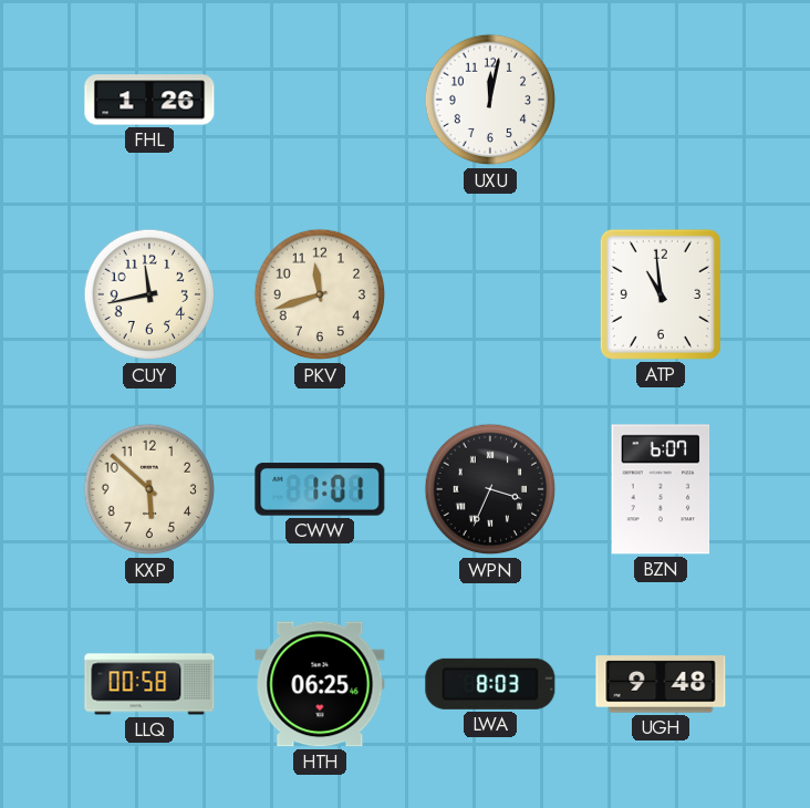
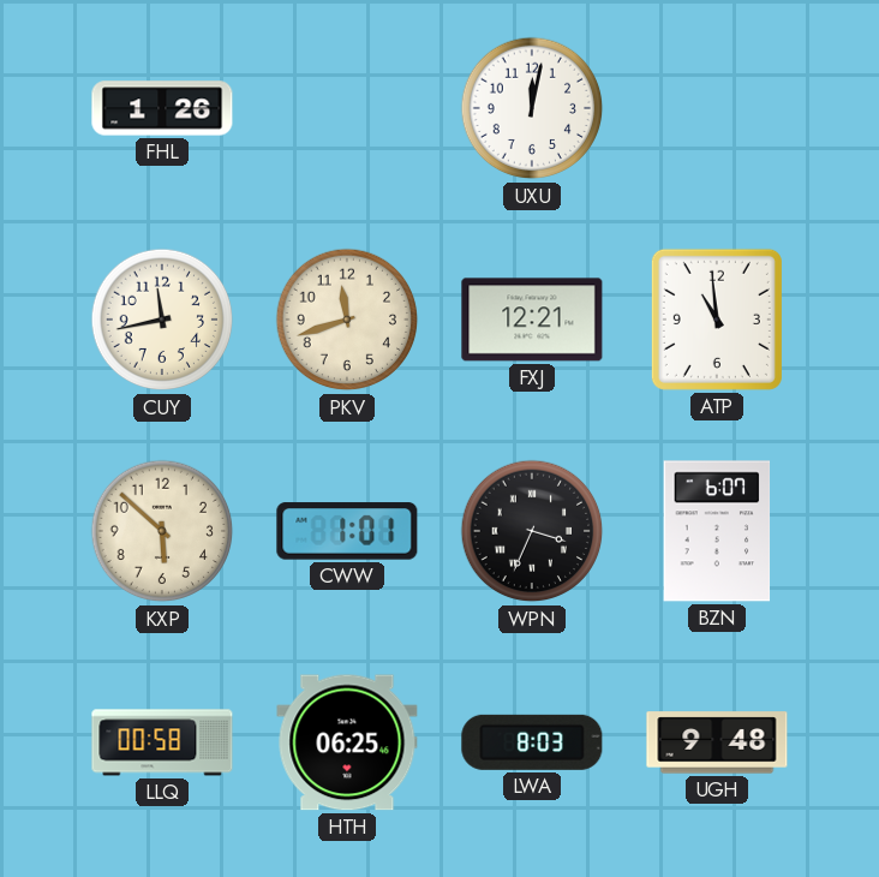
FXJ: none -> 12:21
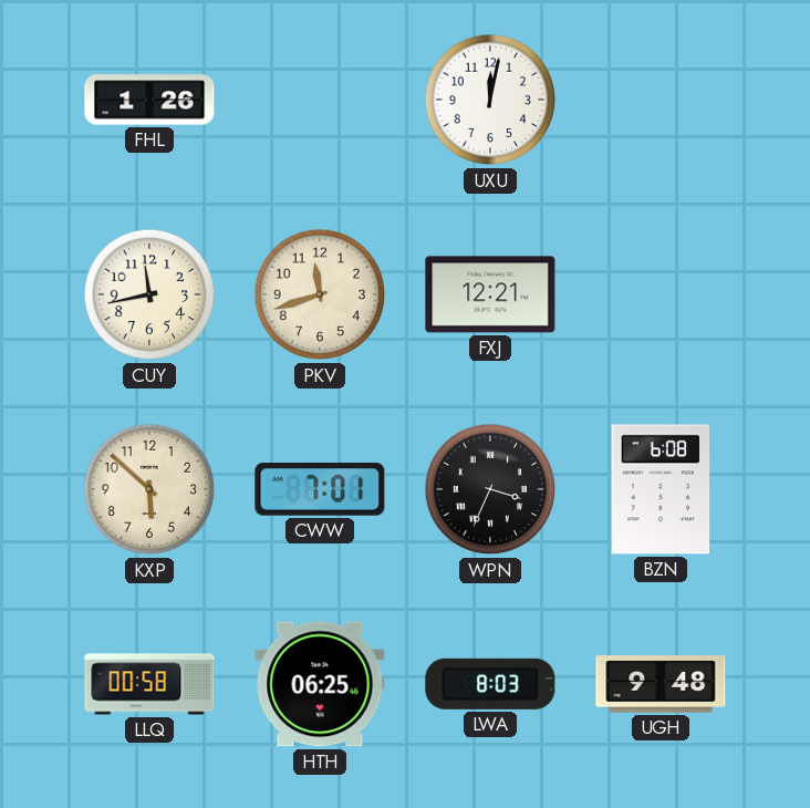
ATP: 10:59 -> none
CWW: 1:01 -> 7:01
BZN: 6:07 -> 6:08
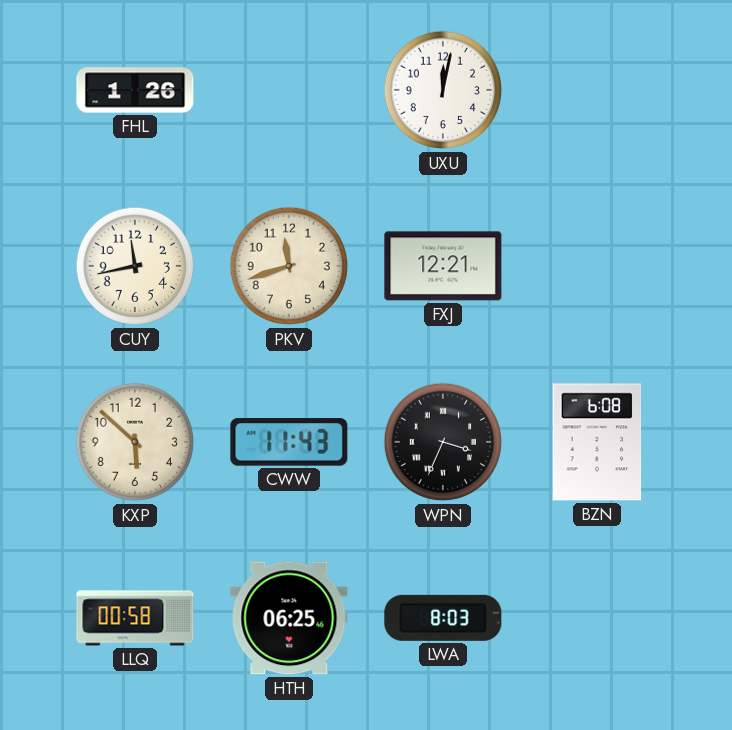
CWW: 7:01 -> 11:43
UGH: 9:48 -> none
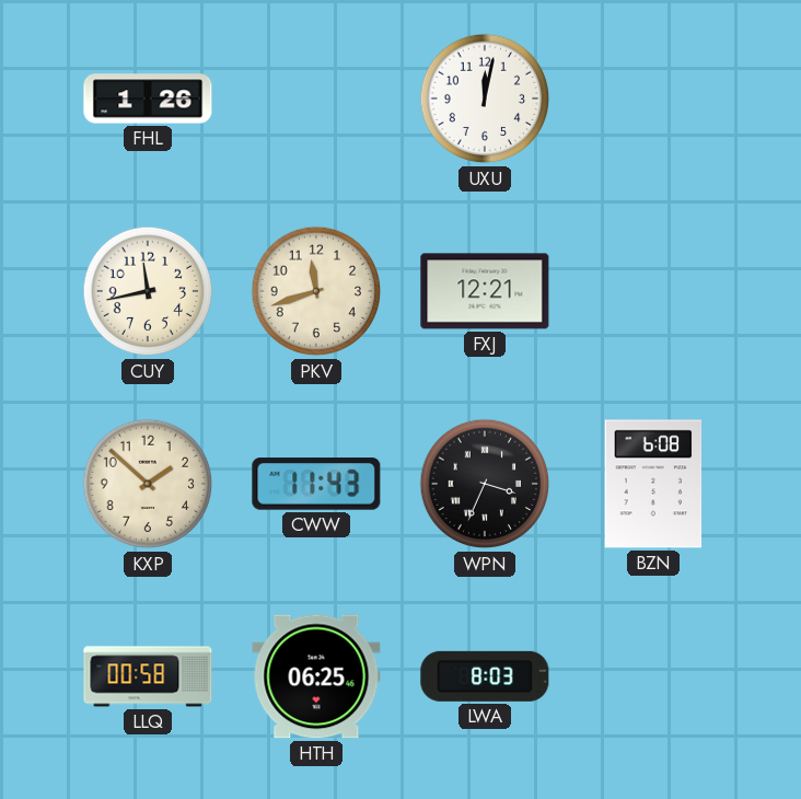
KXP: 5:52 -> 1:52
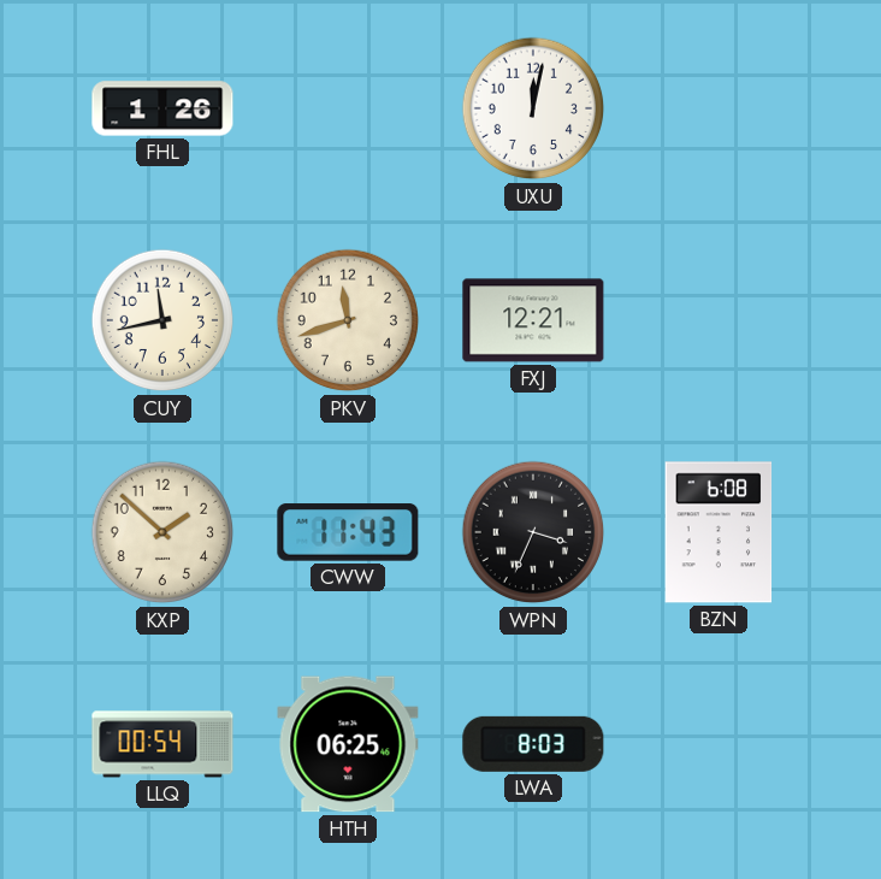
LLQ: 00:58 -> 00:54
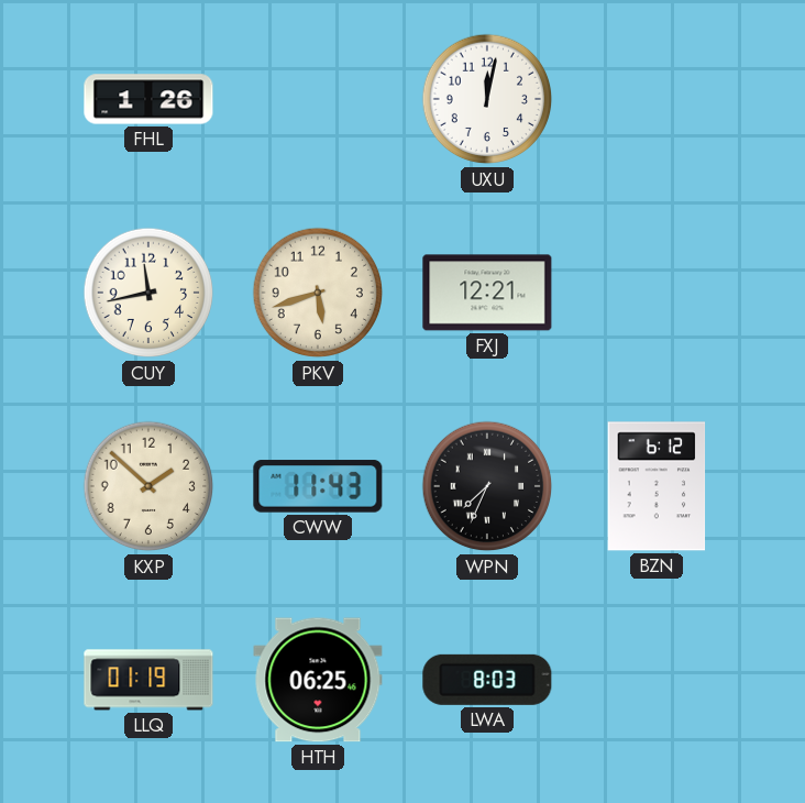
PKV: 11:42 -> 5:42
WPN: 3:34 -> 7:34
BZN: 6:08 -> 6:12
LLQ: 00:54 -> 01:19
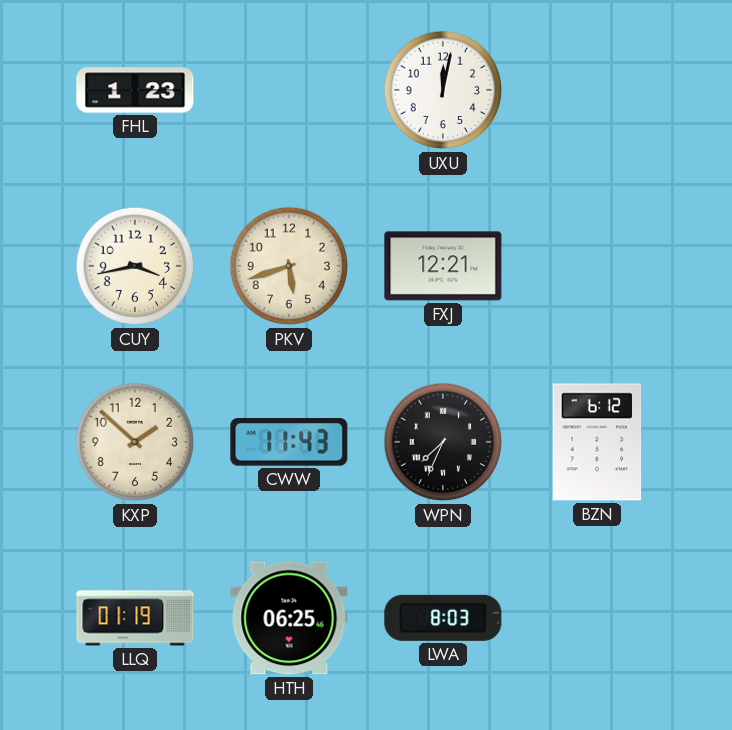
FHL: 1:26 -> 1:23
CUY: 11:43 -> 3:43
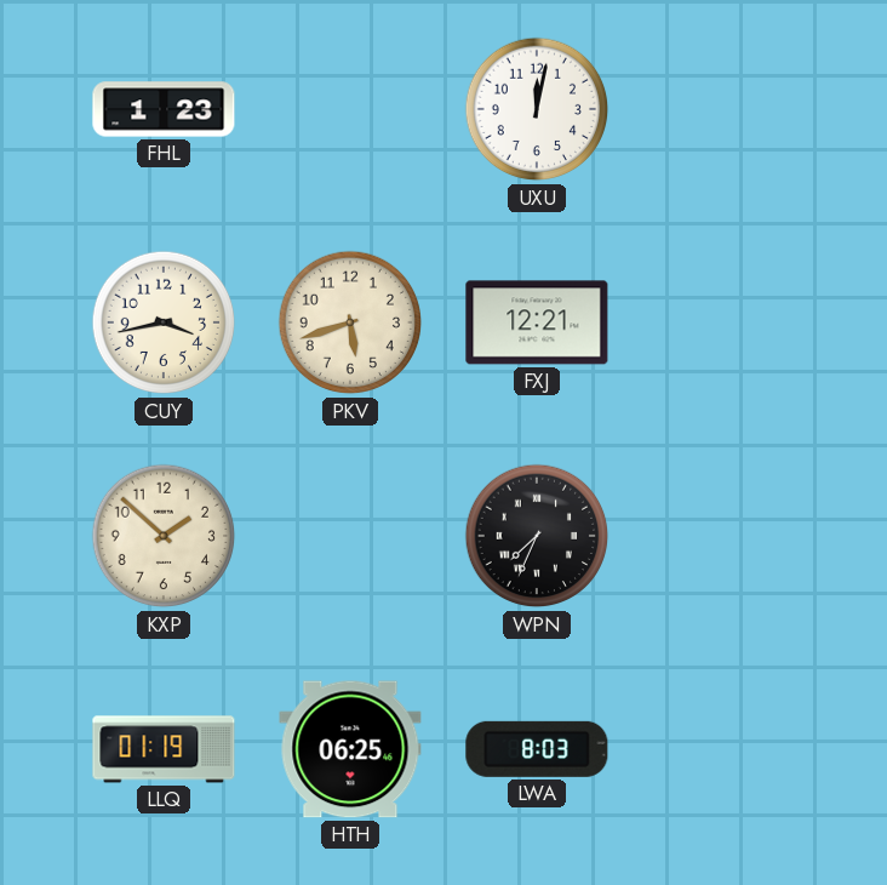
CWW: 11:43 -> none
BZN: 6:12 -> none
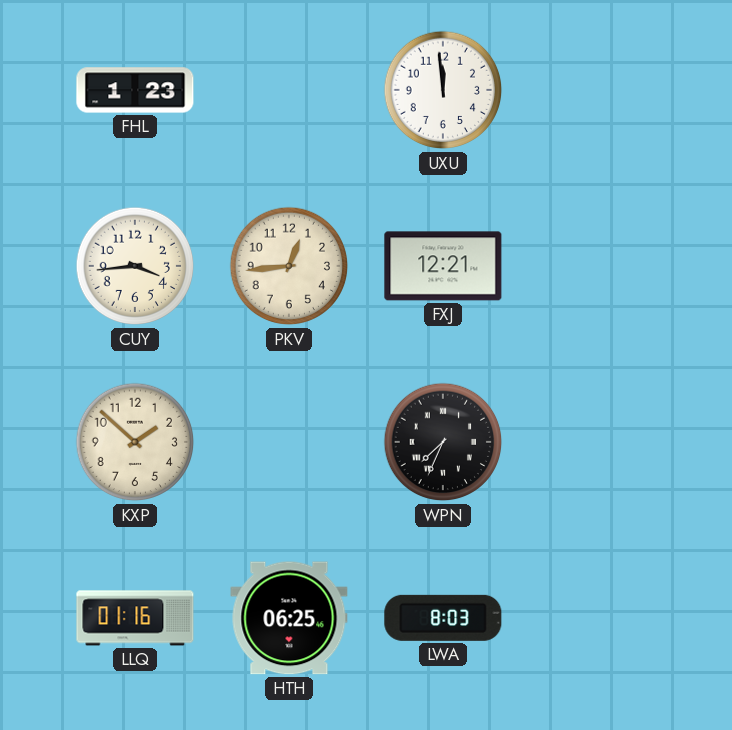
UXU: 12:02 -> 11:59
CUY: 3:43 -> 3:44
PKV: 5:42 -> 12:44
LLQ: 01:19 -> 01:16
